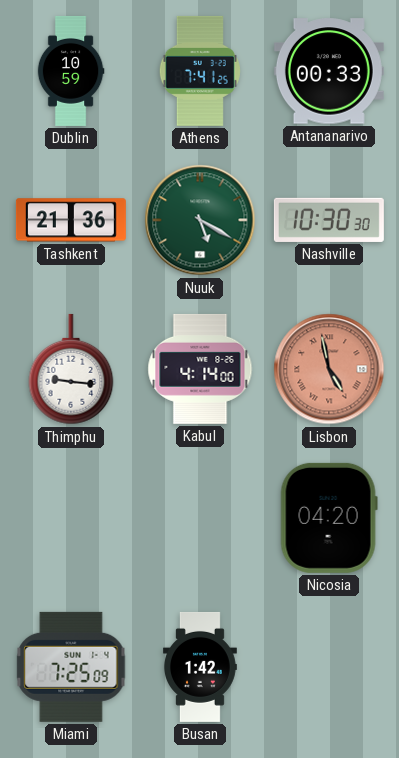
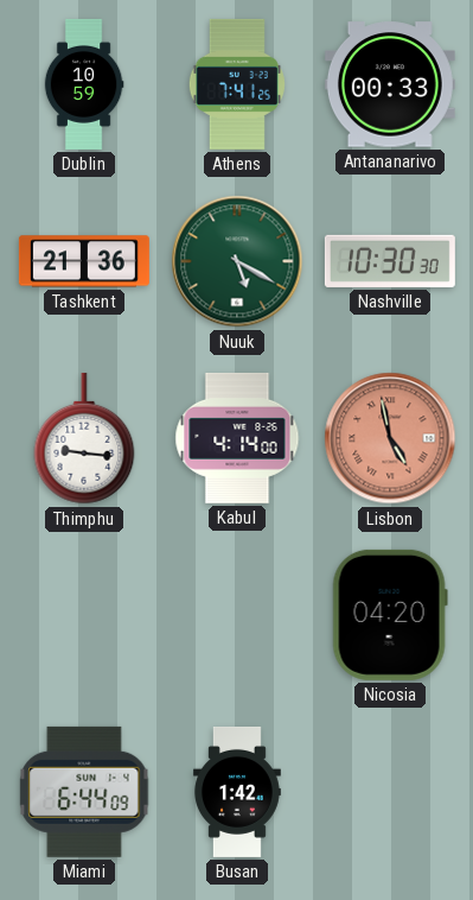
Miami: 7:25 -> 6:44
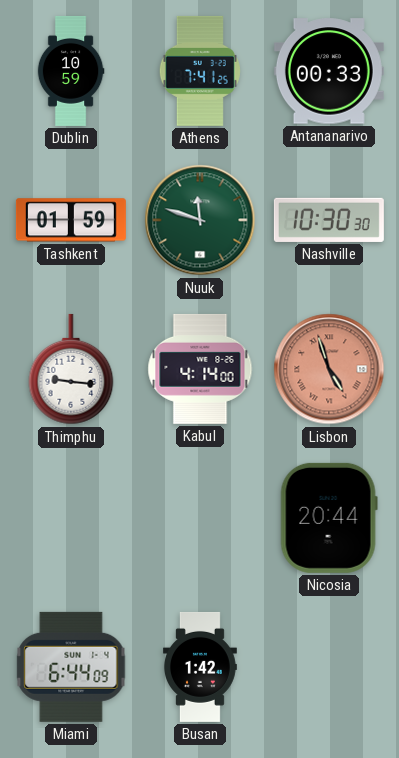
Tashkent: 21:36 -> 01:59
Nuuk: 5:20 -> 11:48
Lisbon: 4:58 -> 4:57
Nicosia: 04:20 -> 20:44
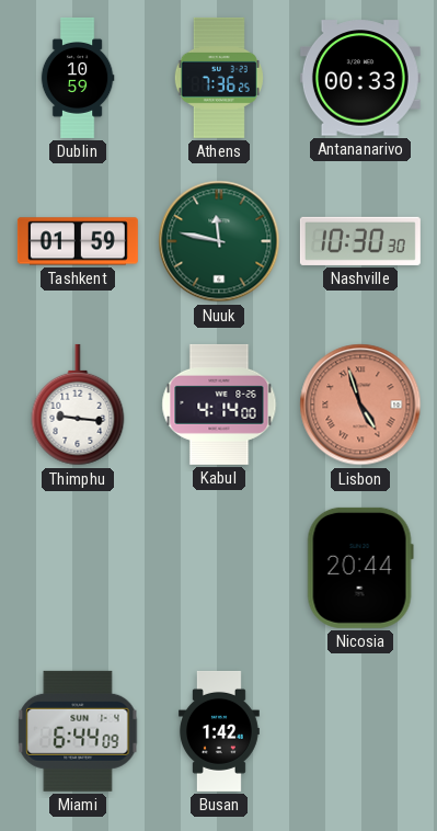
Athens: 7:41 -> 7:36
Nuuk: 11:48 -> 11:47
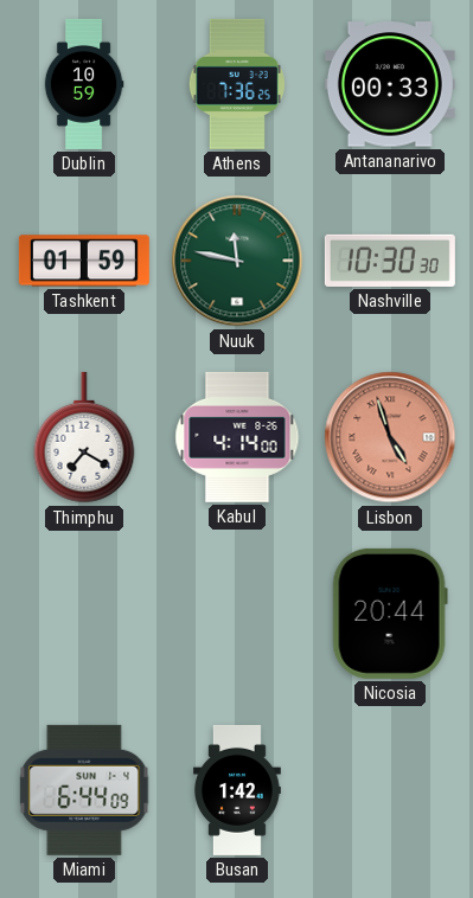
Thimphu: 9:16 -> 7:20
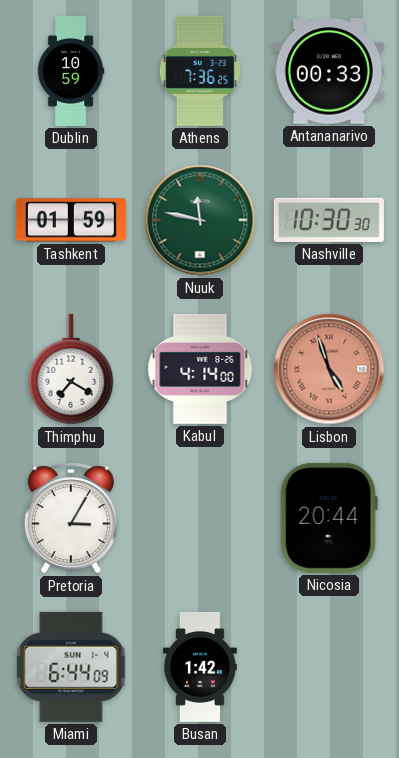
Pretoria: none -> 3:05
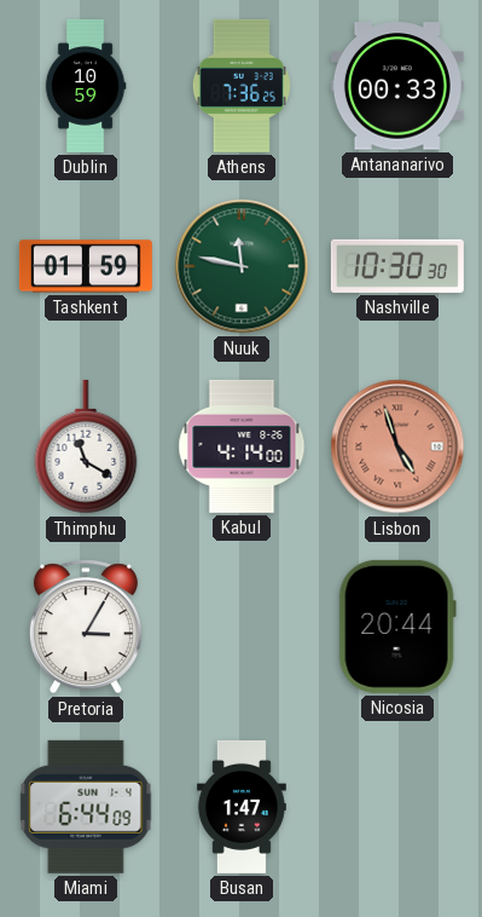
Thimphu: 7:20 -> 11:20
Busan: 1:42 -> 1:47
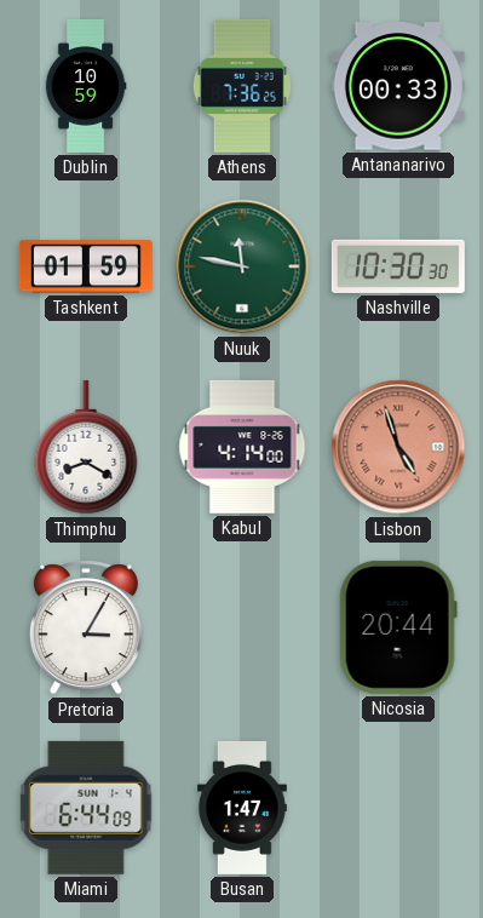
Thimphu: 11:20 -> 8:20
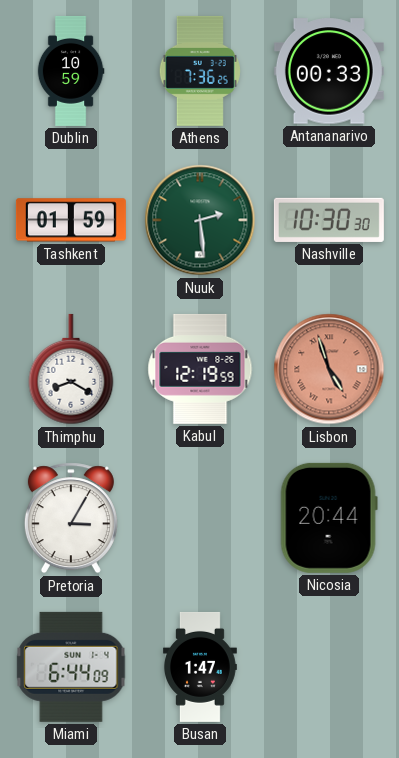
Nuuk: 11:47 -> 2:29
Kabul: 4:14 -> 12:19
